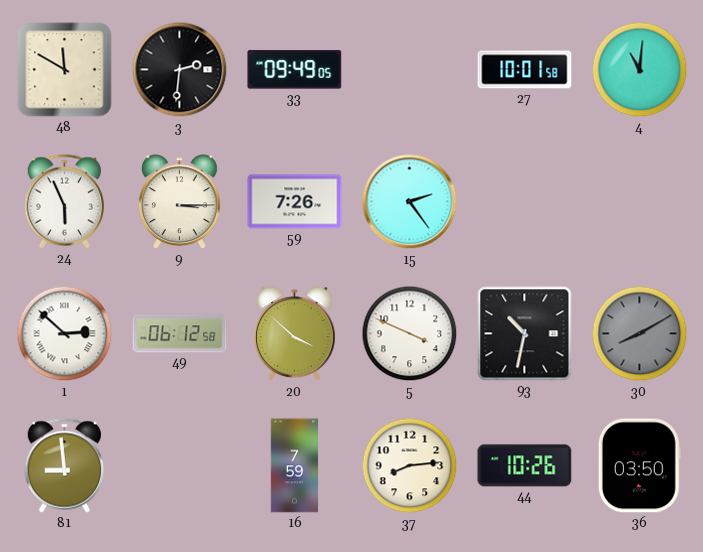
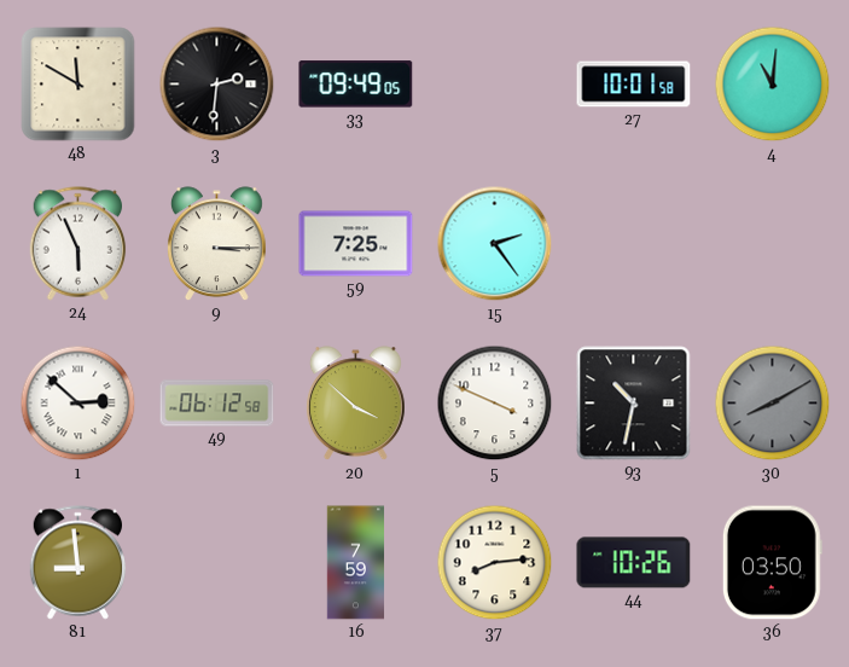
59: 7:26 -> 7:25
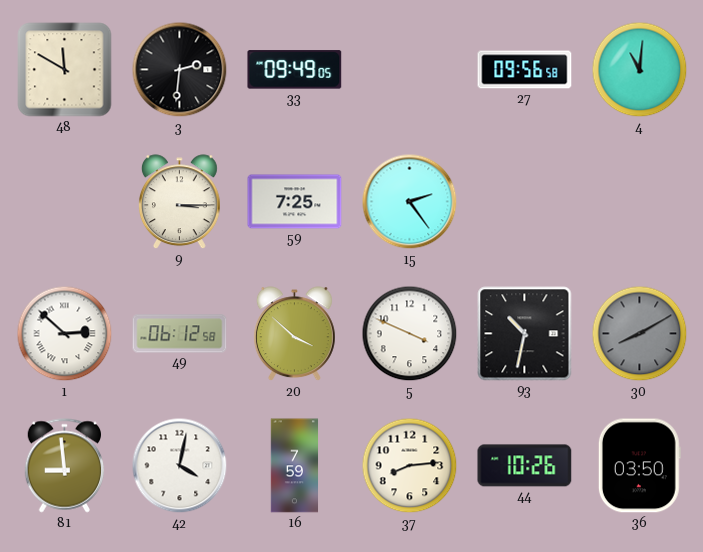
27: 10:01 -> 09:56
24: 5:56 -> none
42: none -> 4:02
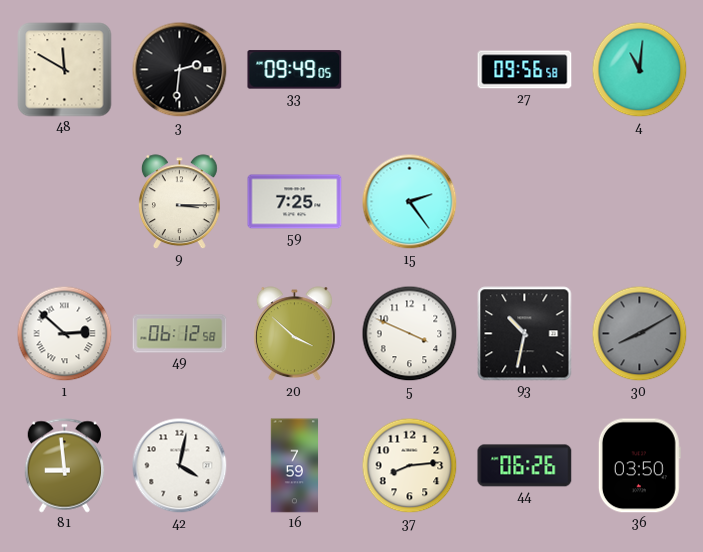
44: 10:26 -> 06:26
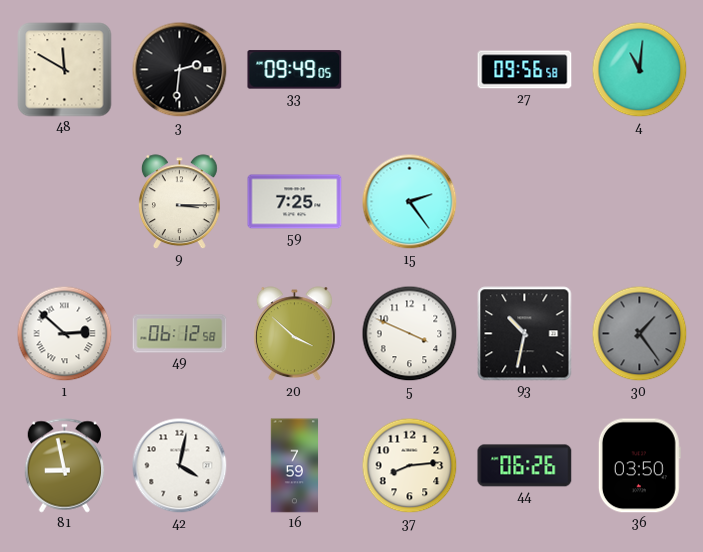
30: 8:10 -> 1:24
81: 8:59 -> 8:58
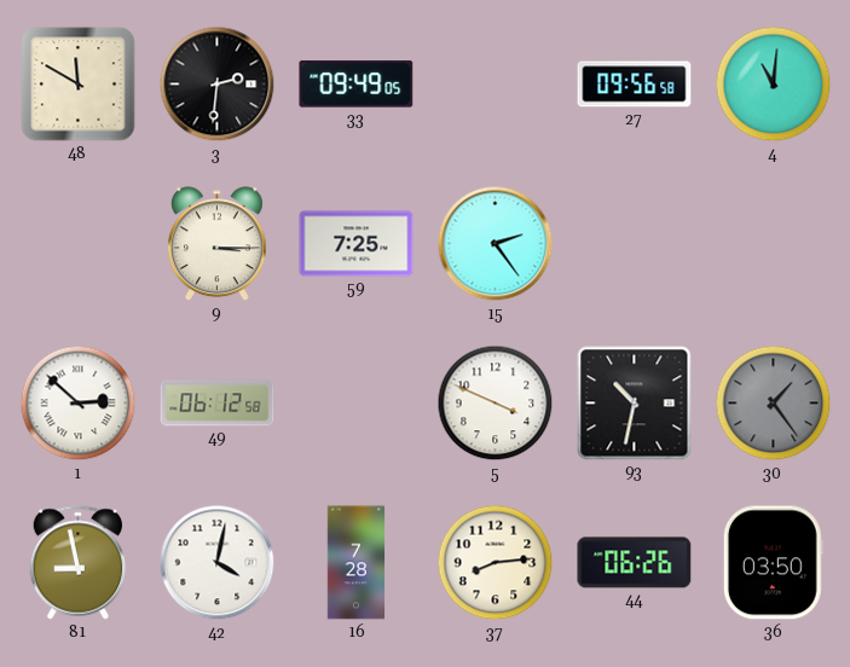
20: 3:52 -> none
16: 7:59 -> 7:28
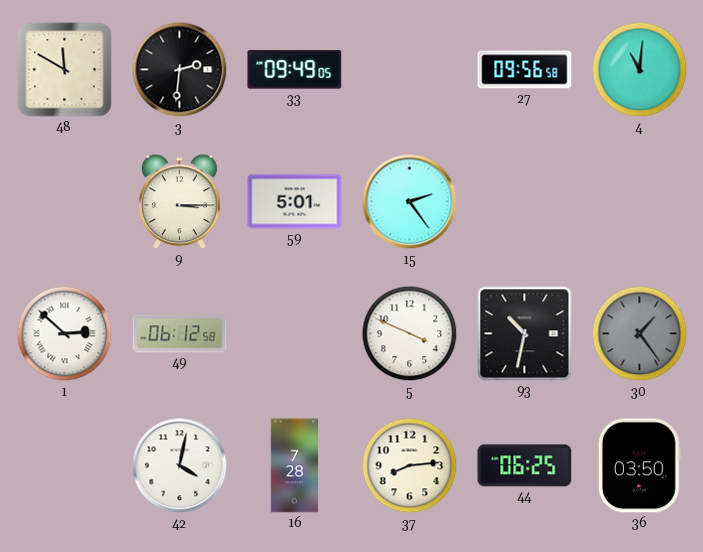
59: 7:25 -> 5:01
81: 8:58 -> none
44: 06:26 -> 06:25
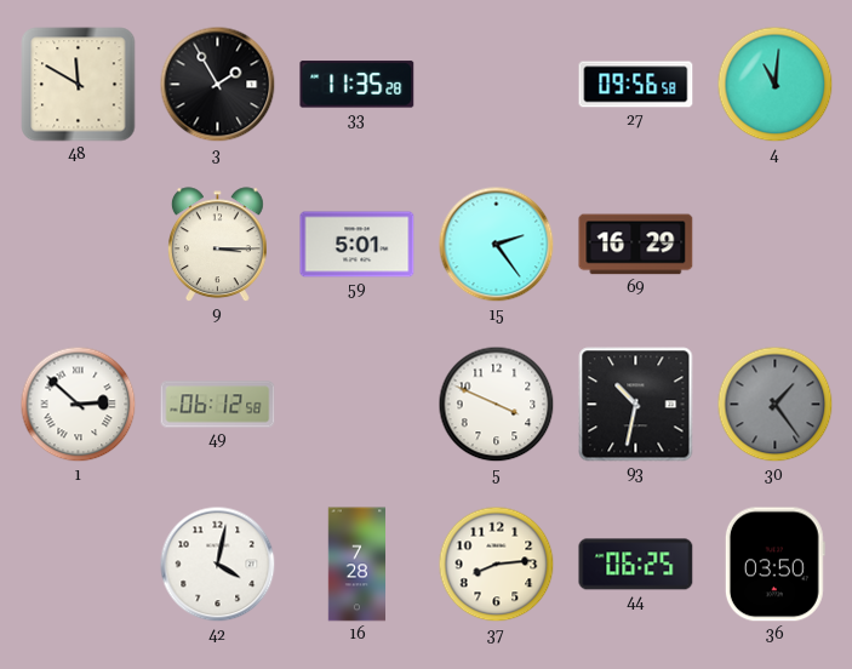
3: 2:31 -> 1:55
33: 09:49 -> 11:35
69: none -> 16:29
